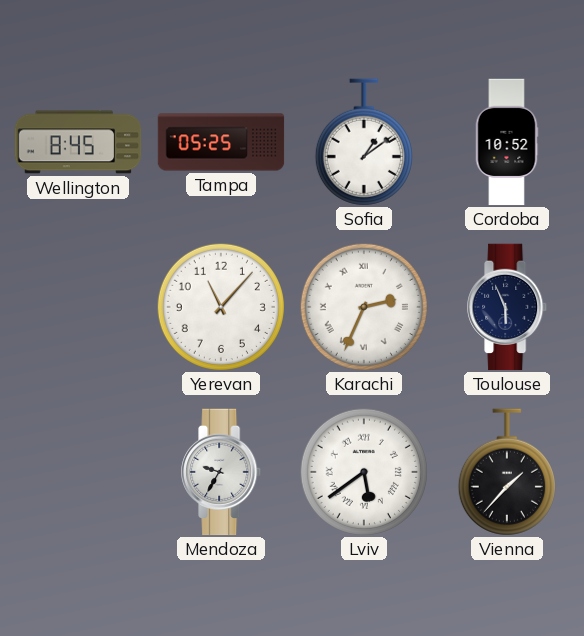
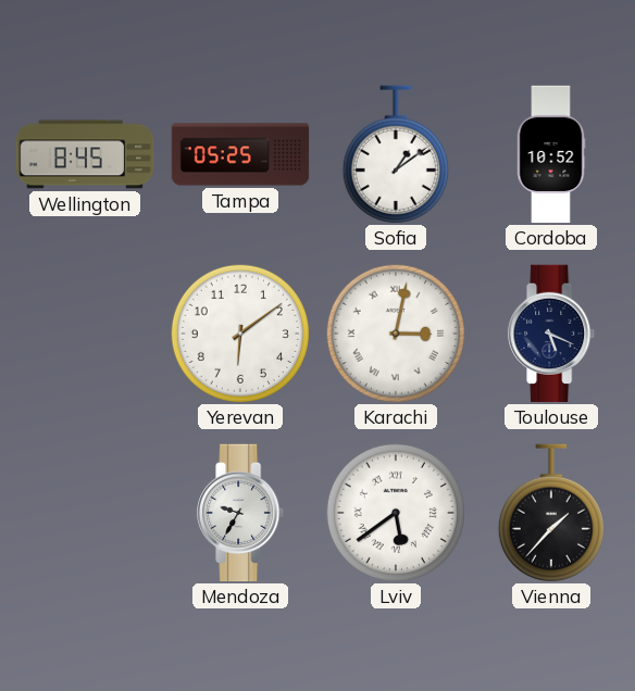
Yerevan: 11:07 -> 6:09
Karachi: 2:34 -> 3:02
Toulouse: 5:56 -> 5:19
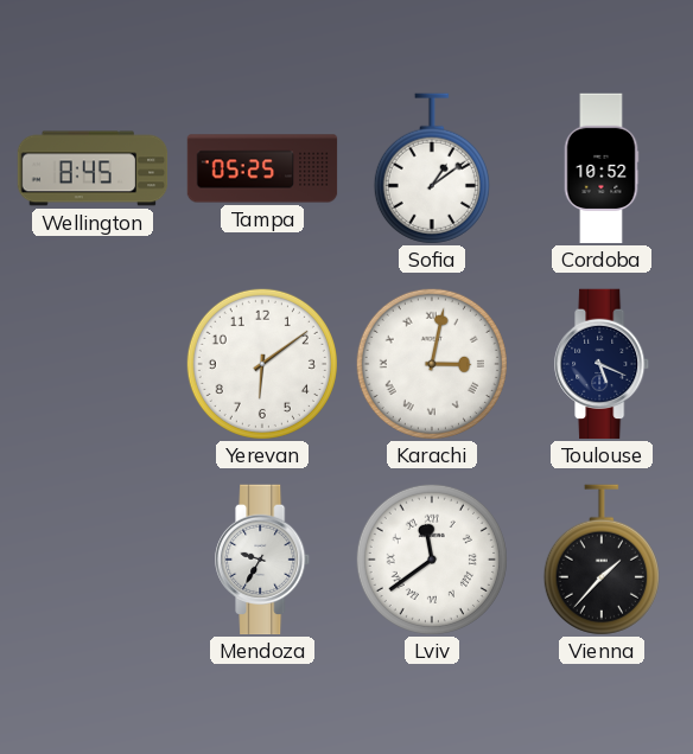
Lviv: 5:39 -> 11:39
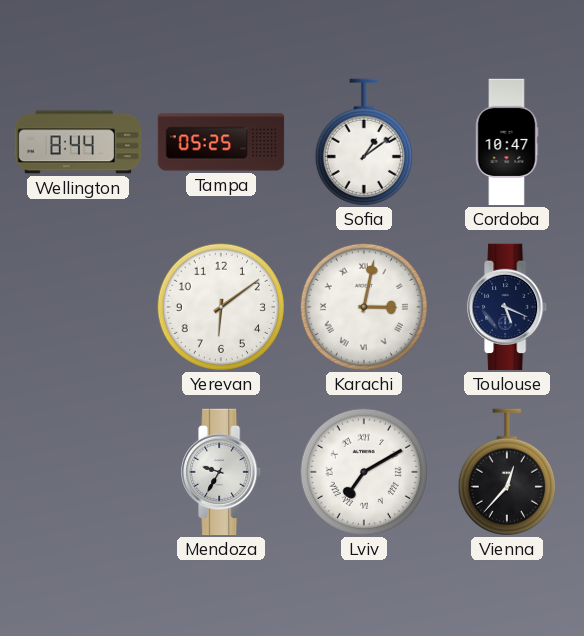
Wellington: 8:45 -> 8:44
Cordoba: 10:52 -> 10:47
Lviv: 11:39 -> 7:10
Vienna: 1:37 -> 12:37
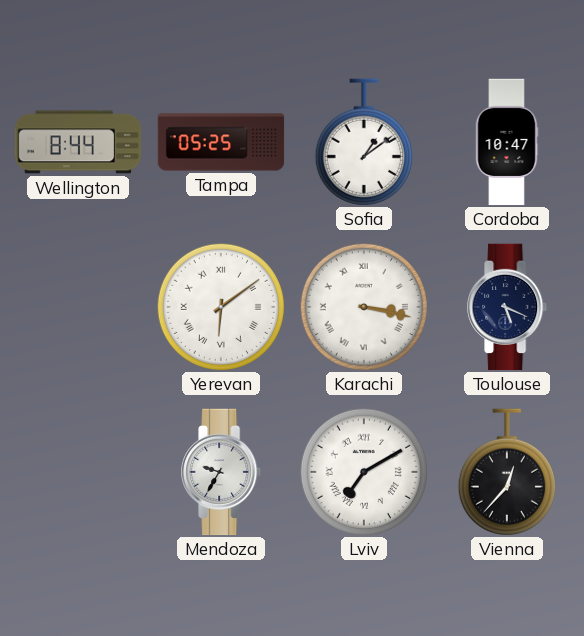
Yerevan numerals: Arabic -> Roman
Karachi: 3:02 -> 3:17
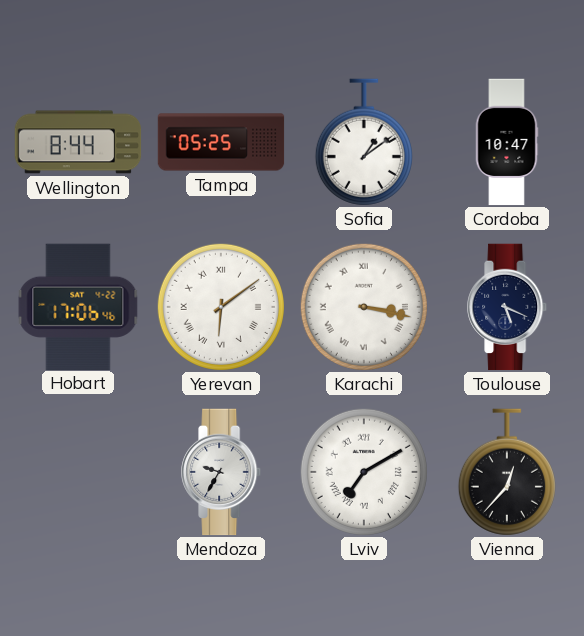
Hobart: none -> 17:06
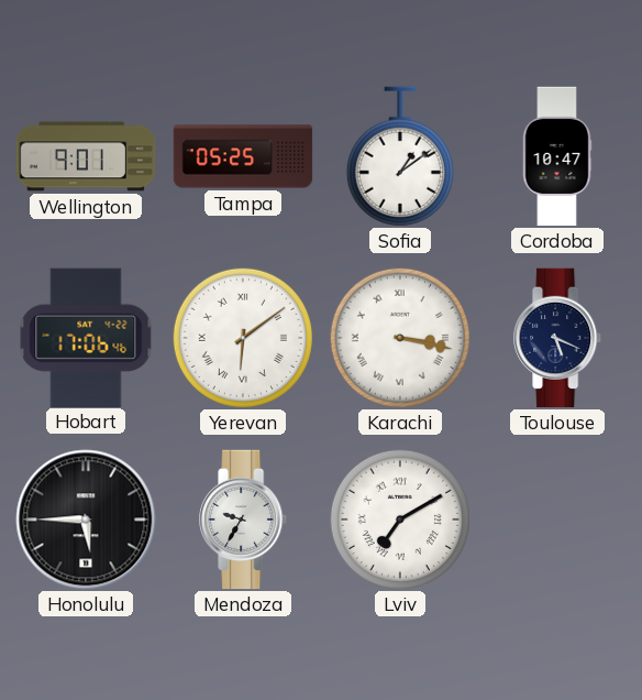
Wellington: 8:44 -> 9:01
Honolulu: none -> 5:45
Vienna: 12:37 -> none
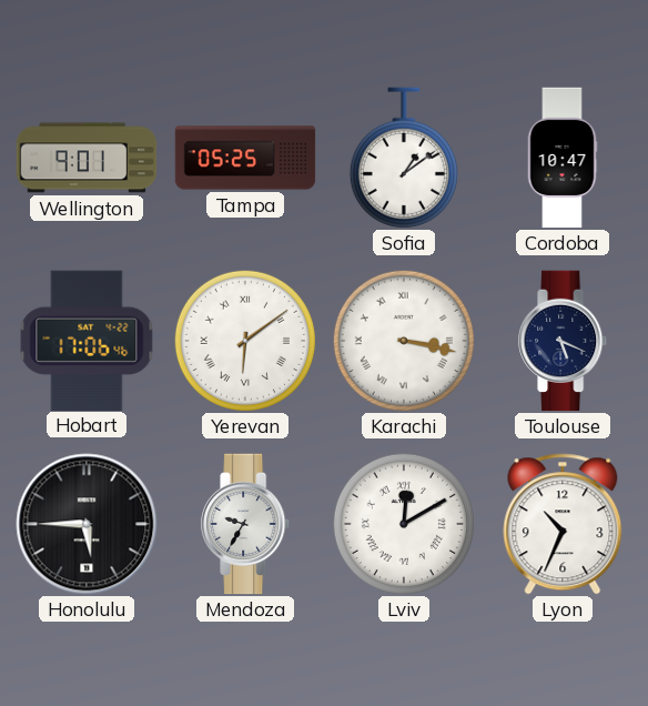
Lviv: 7:10 -> 12:10
Lyon: none -> 10:34
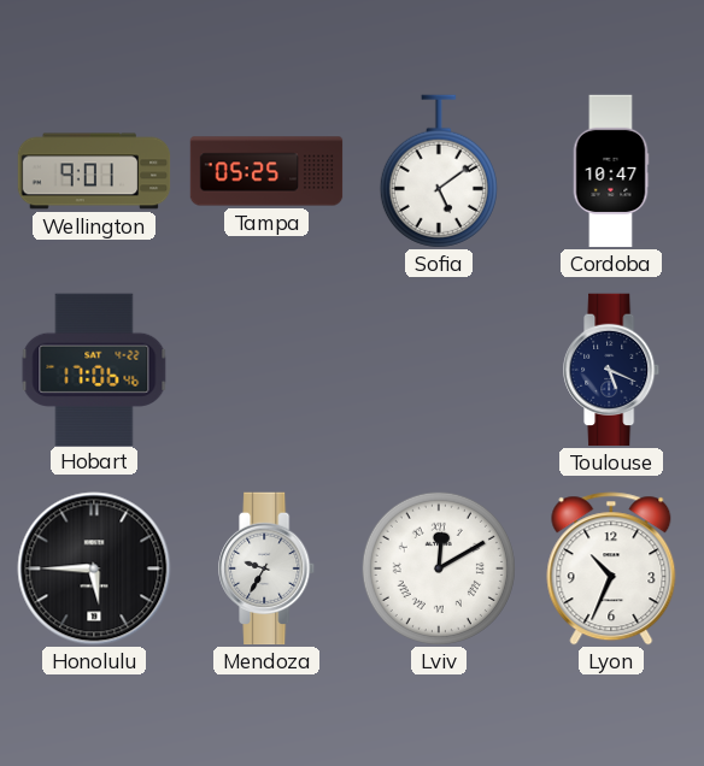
Sofia: 1:09 -> 5:09
Yerevan: 6:09 -> none
Karachi: 3:17 -> none
